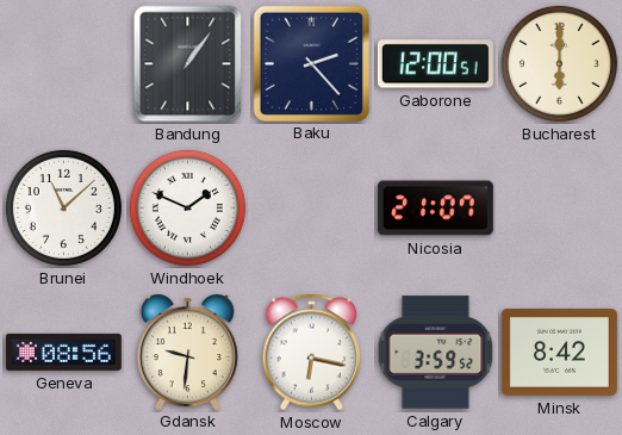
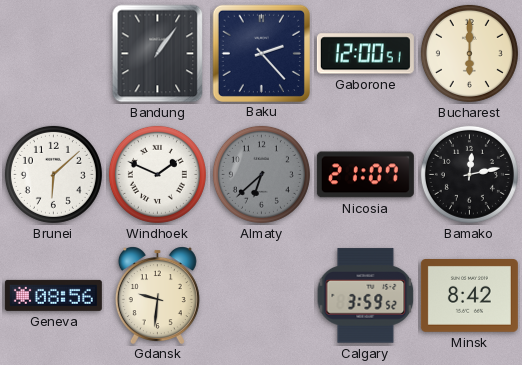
Brunei: 11:08 -> 6:08
Almaty: none -> 6:38
Bamako: none -> 12:13
Moscow: 6:17 -> none
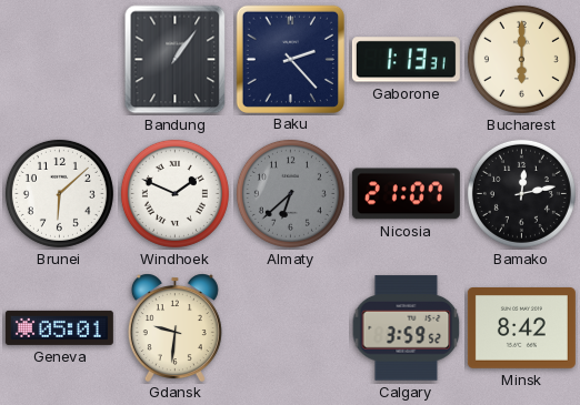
Gaborone: 12:00 -> 1:13
Geneva: 08:56 -> 05:01
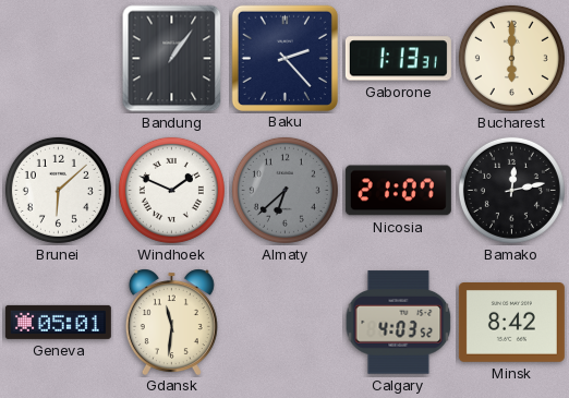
Gdansk: 9:31 -> 11:31
Calgary: 3:59 -> 4:03
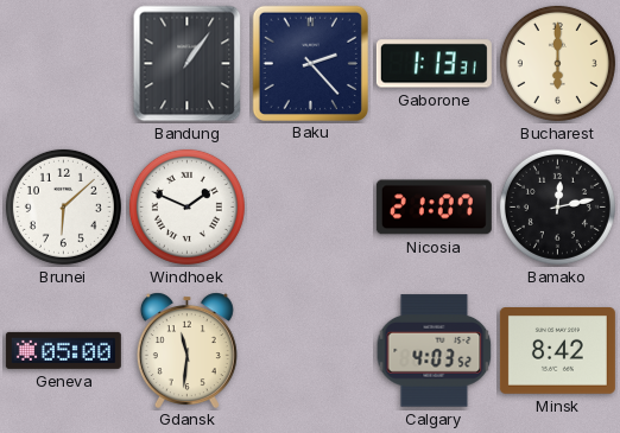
Almaty: 6:38 -> none
Geneva: 05:01 -> 05:00
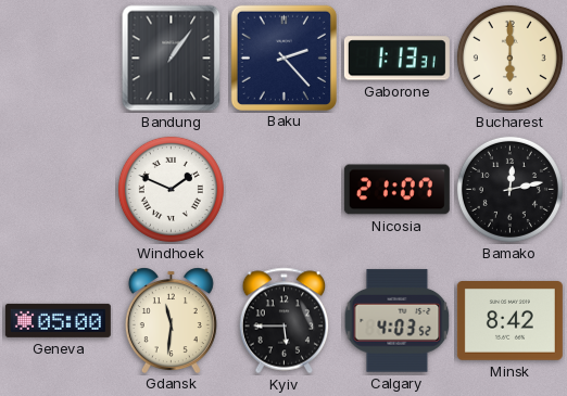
Brunei: 6:08 -> none
Kyiv: none -> 5:45
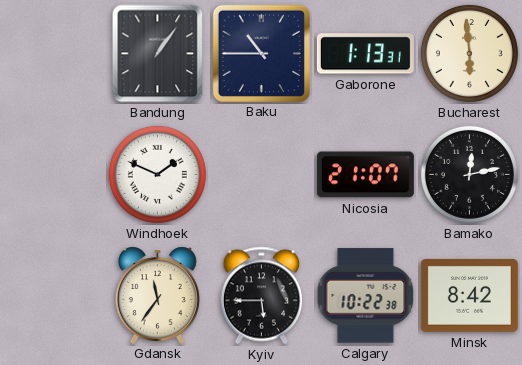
Baku: 2:23 -> 10:45
Bucharest: 6:00 -> 5:59
Geneva: 05:00 -> none
Gdansk: 11:31 -> 11:36
Calgary: 4:03 -> 10:22
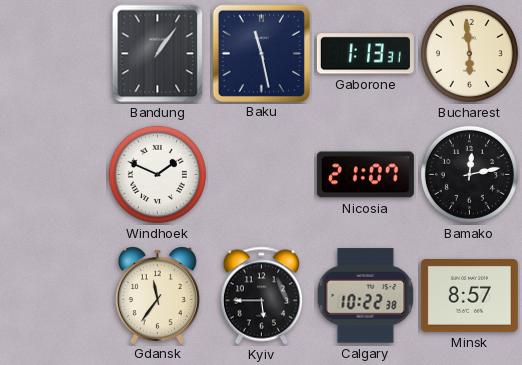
Baku: 10:45 -> 11:28
Minsk: 8:42 -> 8:57
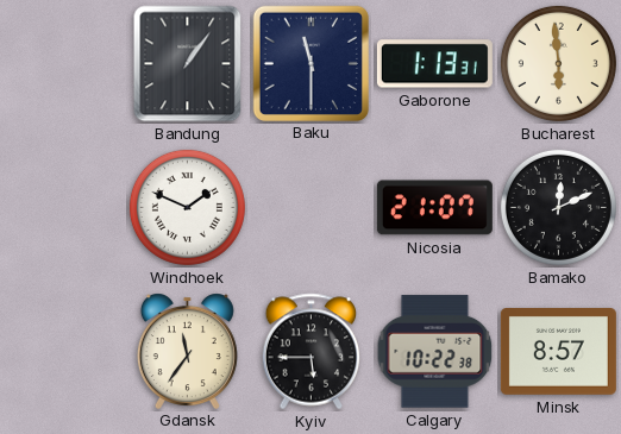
Baku: 11:28 -> 11:30
Bamako: 12:13 -> 12:11
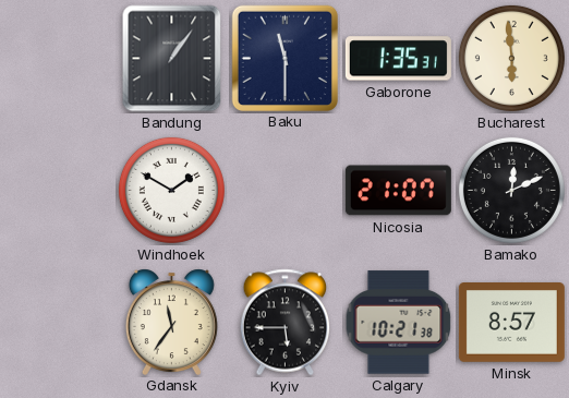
Gaborone: 1:13 -> 1:35
Windhoek: 1:49 -> 1:50
Calgary: 10:22 -> 10:21
